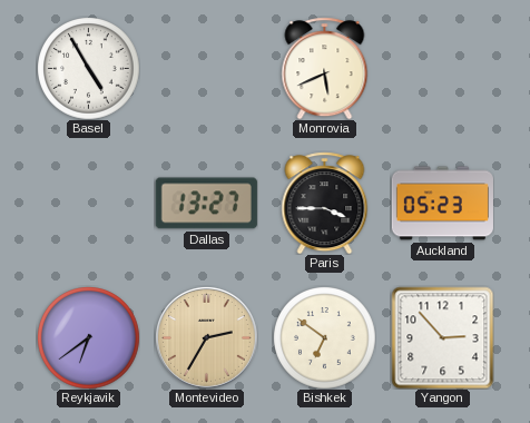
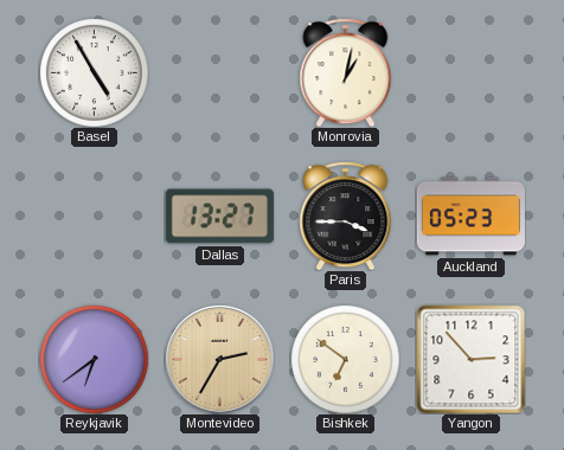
Monrovia: 5:41 -> 1:02
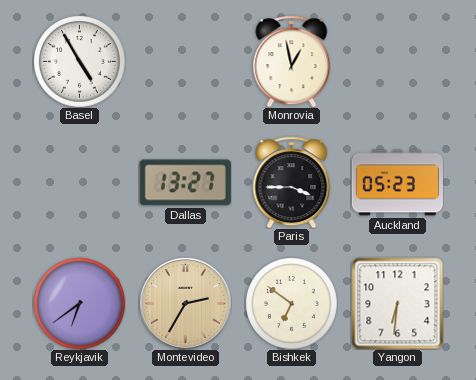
Monrovia: 1:02 -> 12:58
Yangon: 2:53 -> 6:31
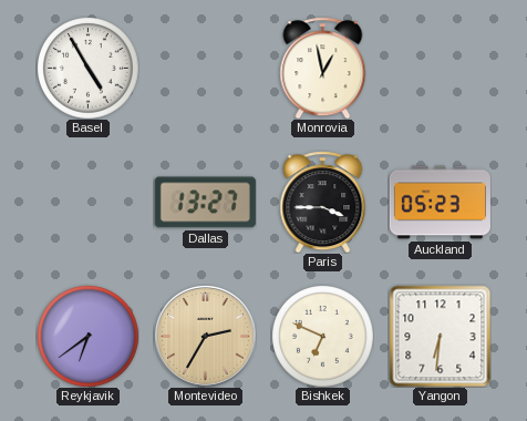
Bishkek: 6:51 -> 6:49
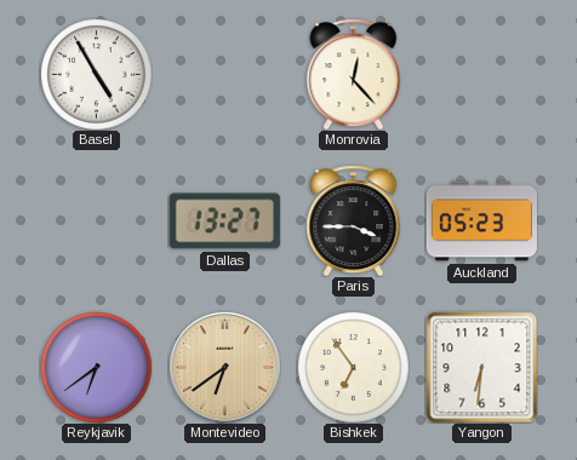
Monrovia: 12:58 -> 12:23
Montevideo: 2:35 -> 6:39
Bishkek: 6:49 -> 6:54
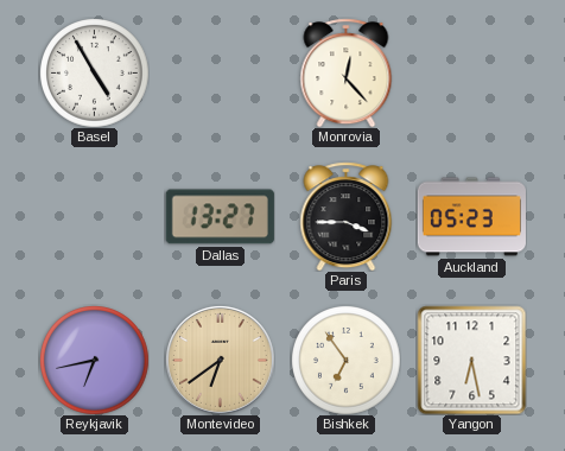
Reykjavik: 6:39 -> 6:43
Yangon: 6:31 -> 6:28
